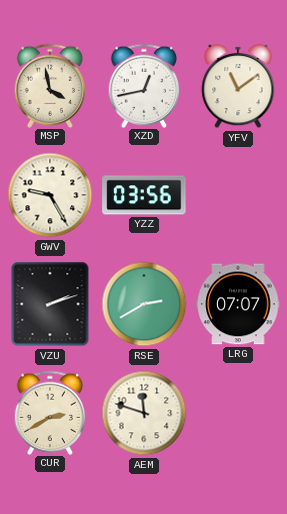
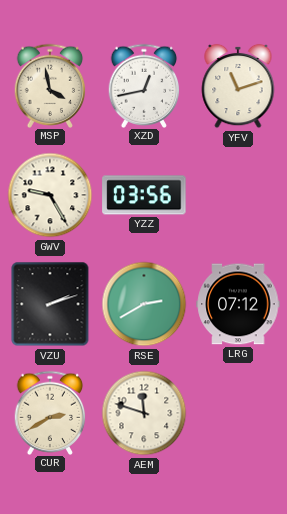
YFV: 11:09 -> 11:12
LRG: 07:07 -> 07:12
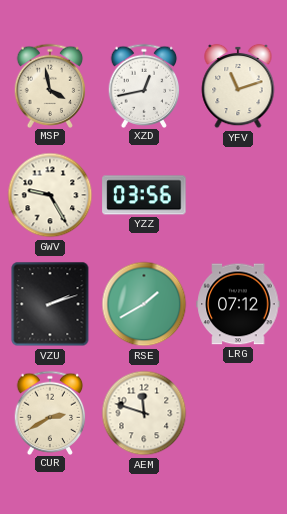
RSE: 2:40 -> 1:40
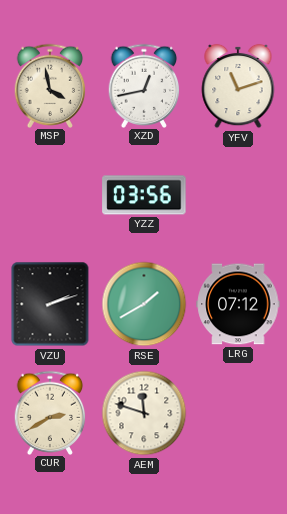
GWV: 9:25 -> none
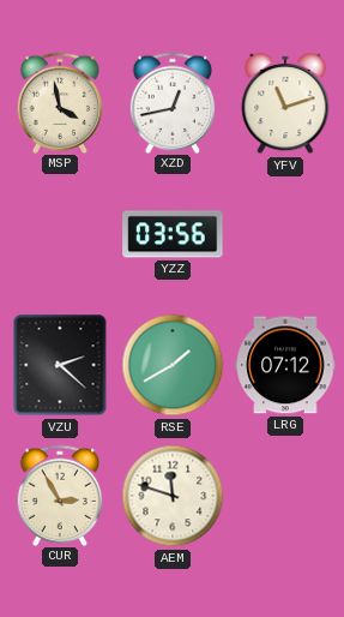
VZU: 2:12 -> 2:22
CUR: 2:40 -> 2:55
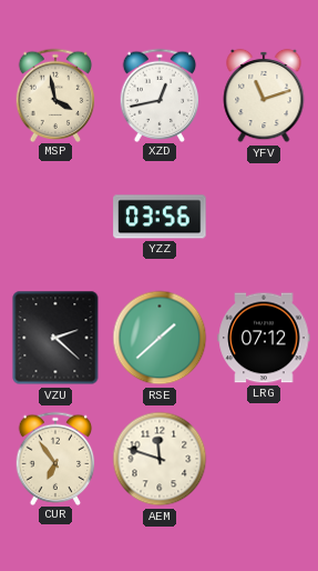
RSE: 1:40 -> 1:38
CUR: 2:55 -> 6:54
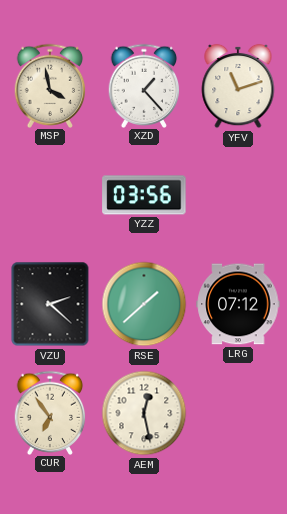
XZD: 12:43 -> 1:23
AEM: 11:48 -> 12:28
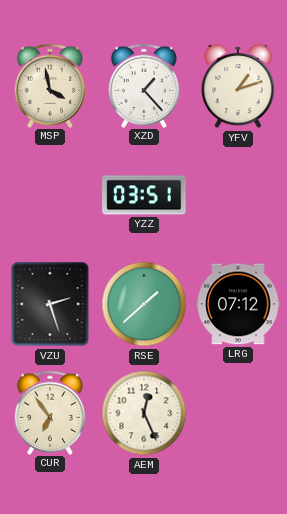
YFV: 11:12 -> 1:12
YZZ: 03:56 -> 03:51
VZU: 2:22 -> 2:27
AEM: 12:28 -> 12:26
